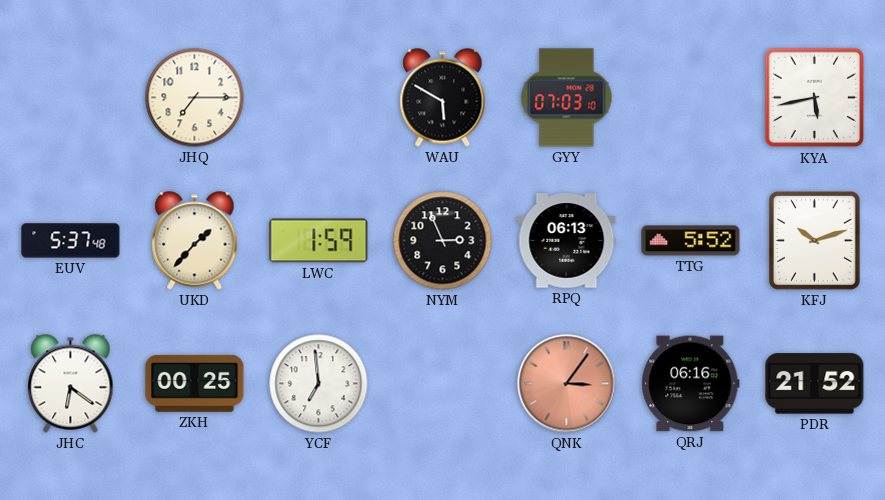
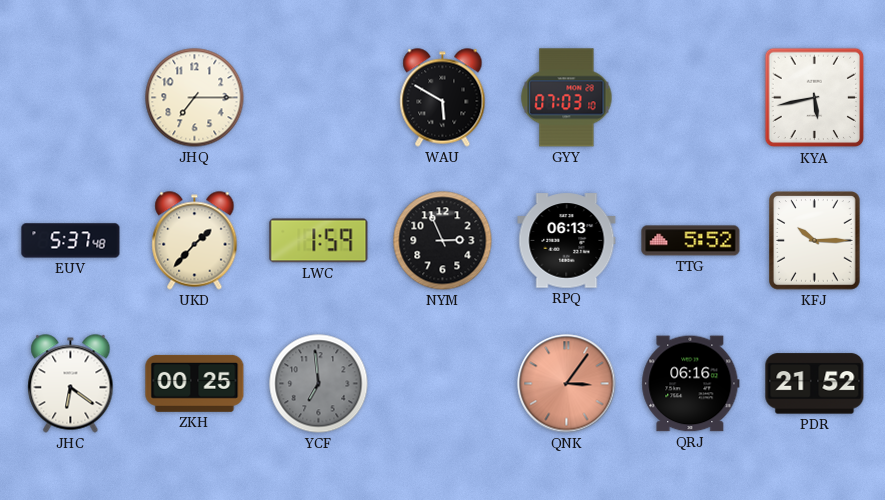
KFJ: 10:12 -> 10:15
YCF dial: white -> grey
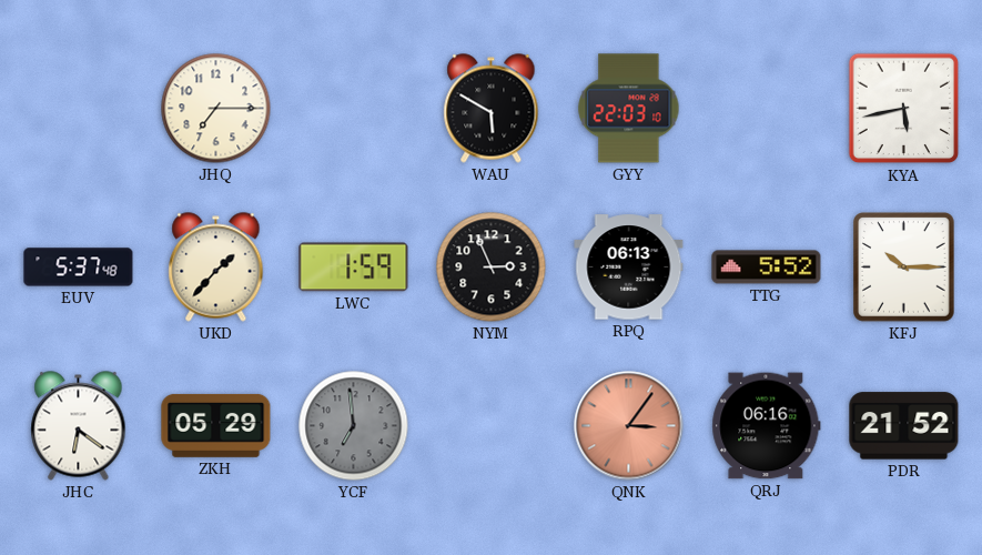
GYY: 07:03 -> 22:03
ZKH: 00:25 -> 05:29
